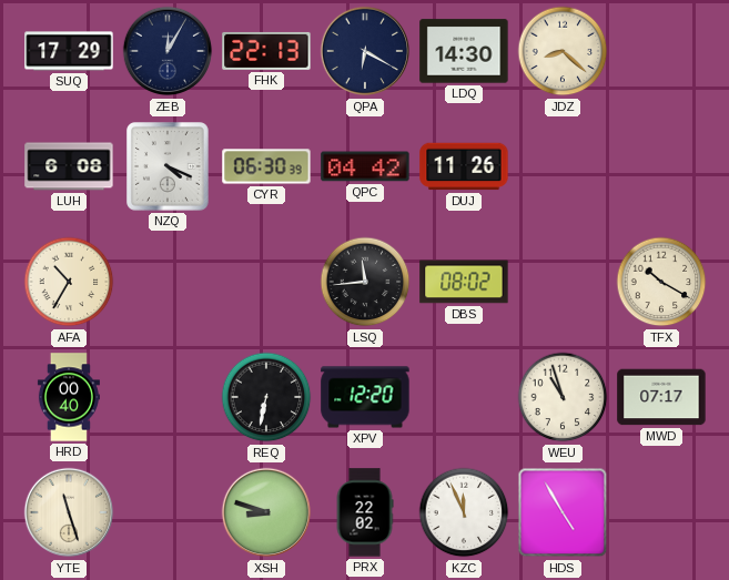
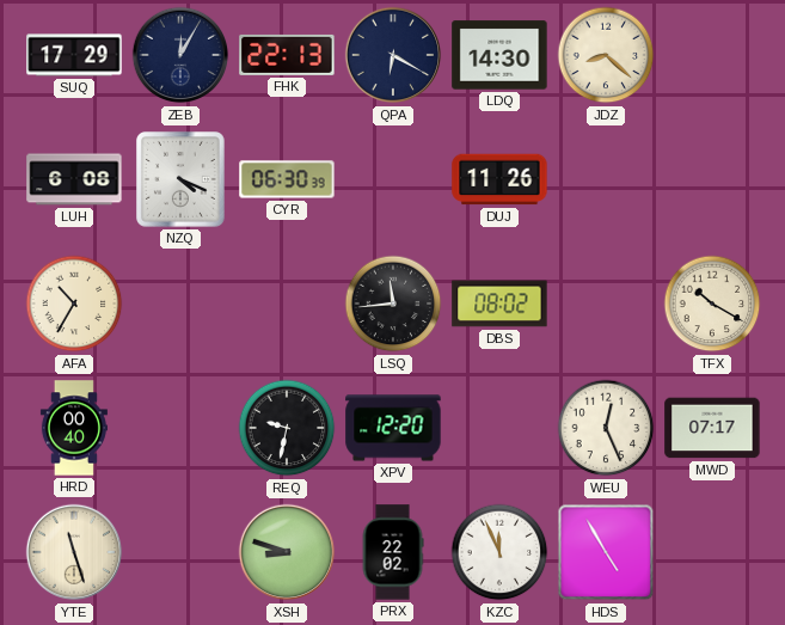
QPC: 04:42 -> none
REQ: 6:32 -> 9:32
WEU: 10:57 -> 12:26
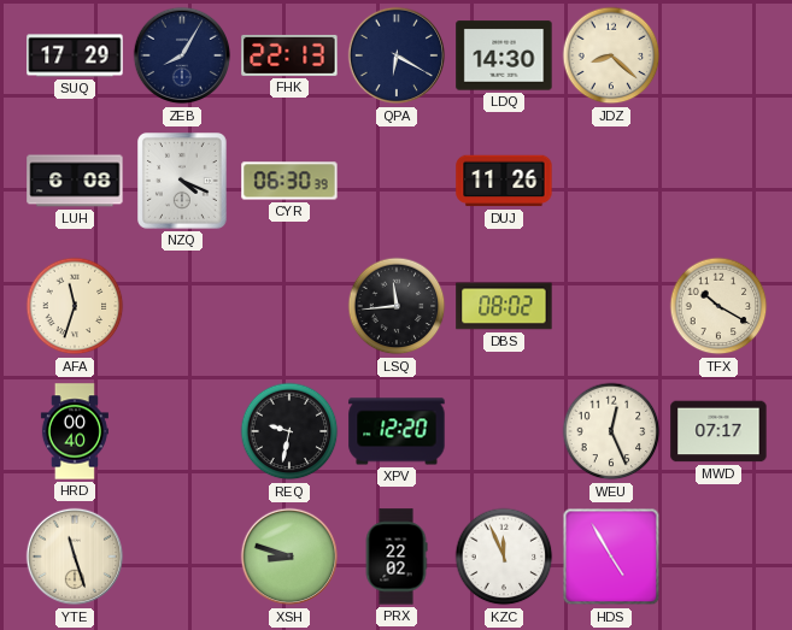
ZEB: 12:05 -> 8:05
AFA: 10:35 -> 11:33
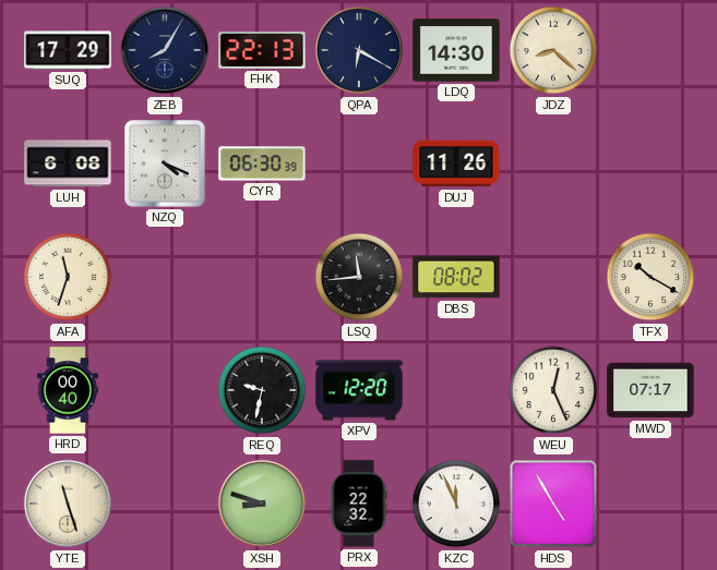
PRX: 22:02 -> 22:32
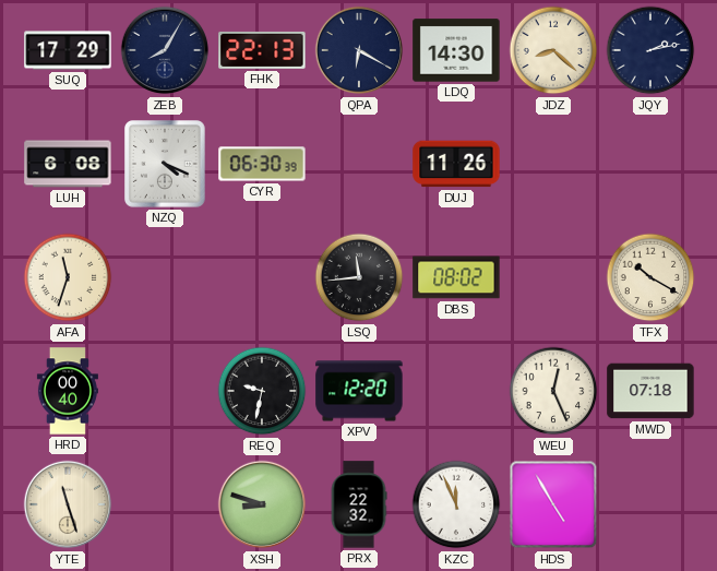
JQY: none -> 2:13
MWD: 07:17 -> 07:18
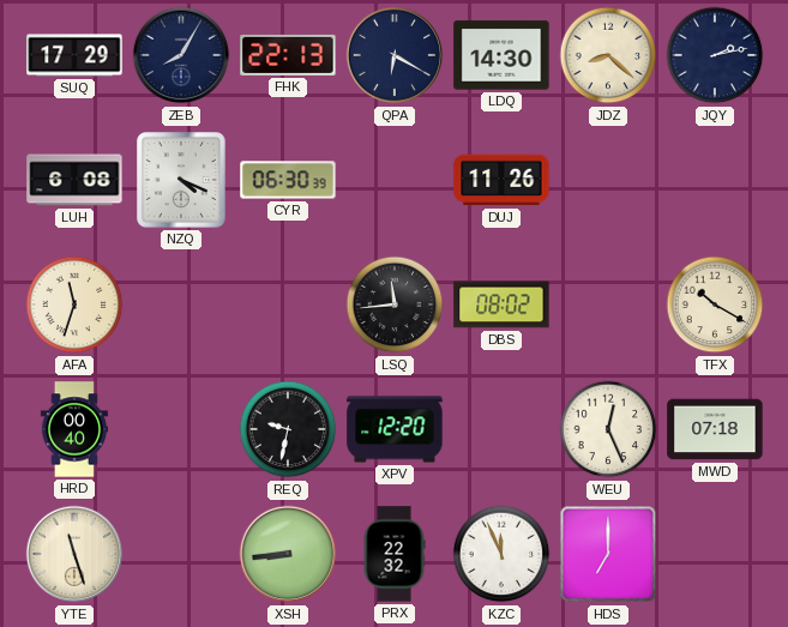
XSH: 8:48 -> 8:44
HDS: 4:55 -> 7:00
